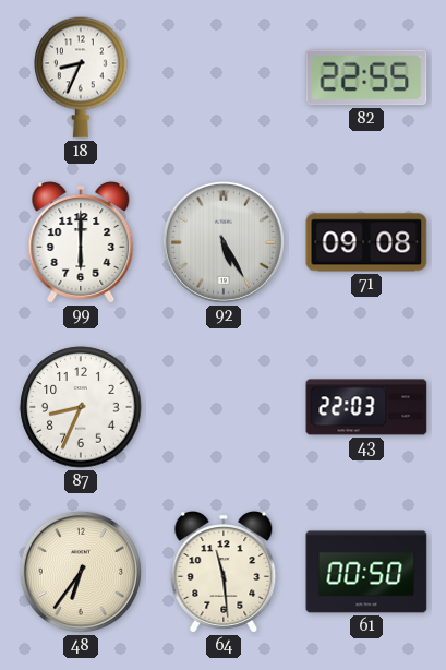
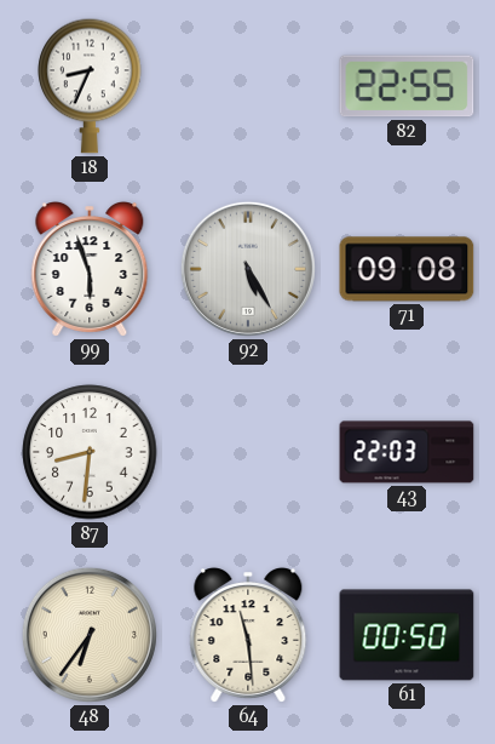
99: 6:00 -> 5:57
87: 8:34 -> 8:31
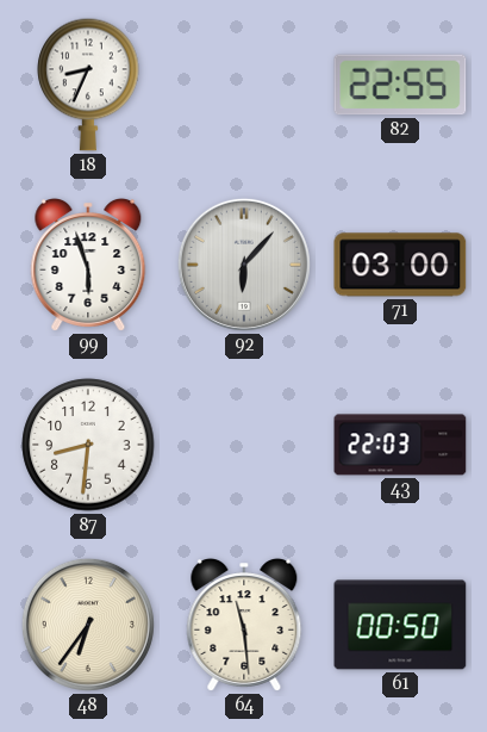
92: 5:25 -> 6:07
71: 09:08 -> 03:00
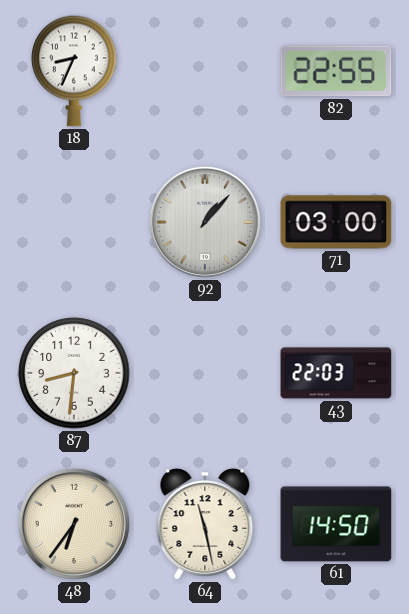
99: 5:57 -> none
92: 6:07 -> 1:07
64: 11:29 -> 11:28
61: 00:50 -> 14:50
